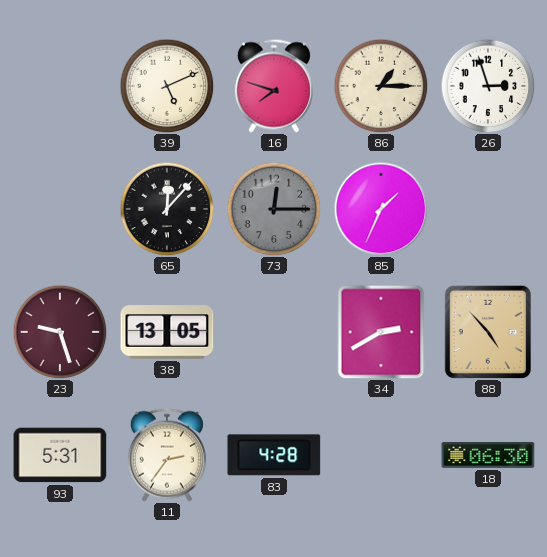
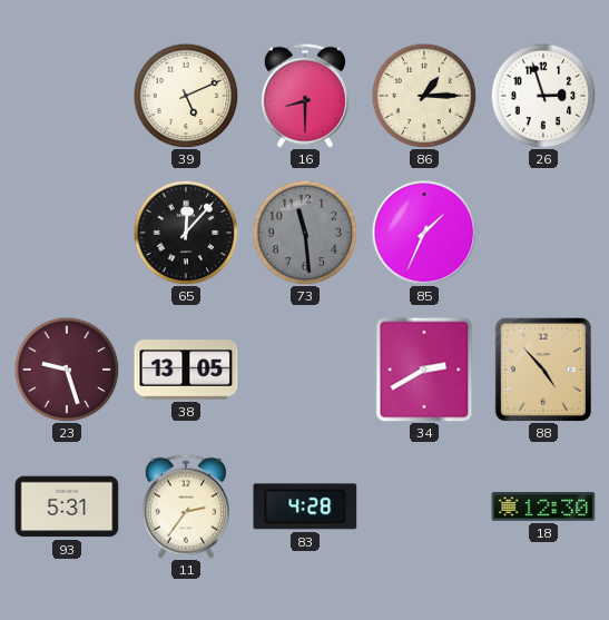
16: 7:48 -> 8:30
73: 12:15 -> 11:29
18: 06:30 -> 12:30
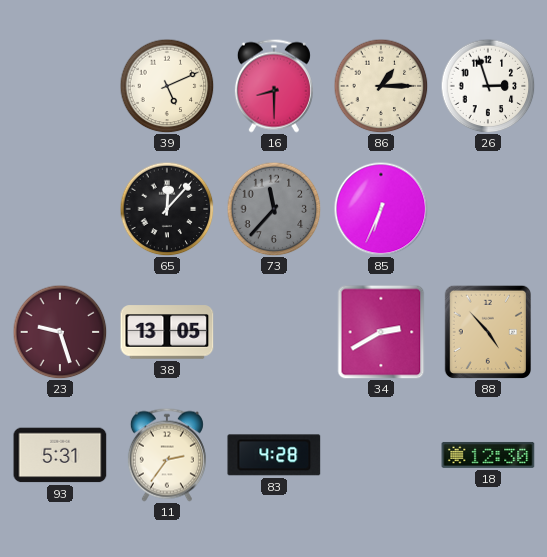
73: 11:29 -> 11:37
85: 1:34 -> 6:34
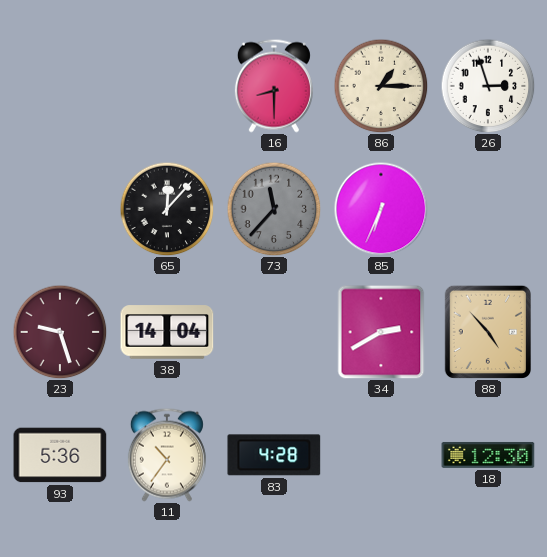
39: 5:11 -> none
38: 13:05 -> 14:04
93: 5:31 -> 5:36
11: 2:36 -> 10:36
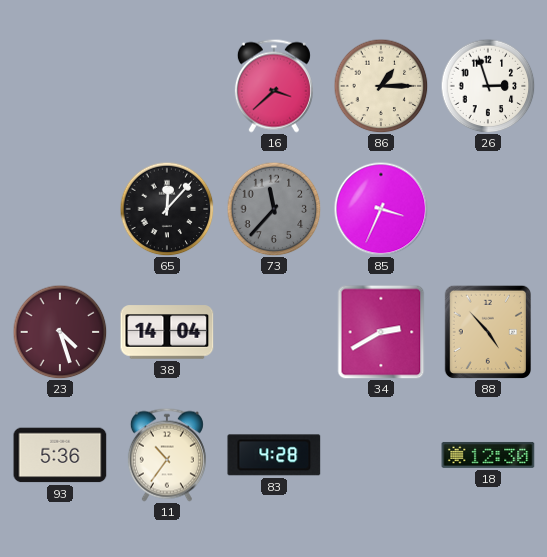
16: 8:30 -> 3:38
85: 6:34 -> 3:34
23: 9:27 -> 4:27
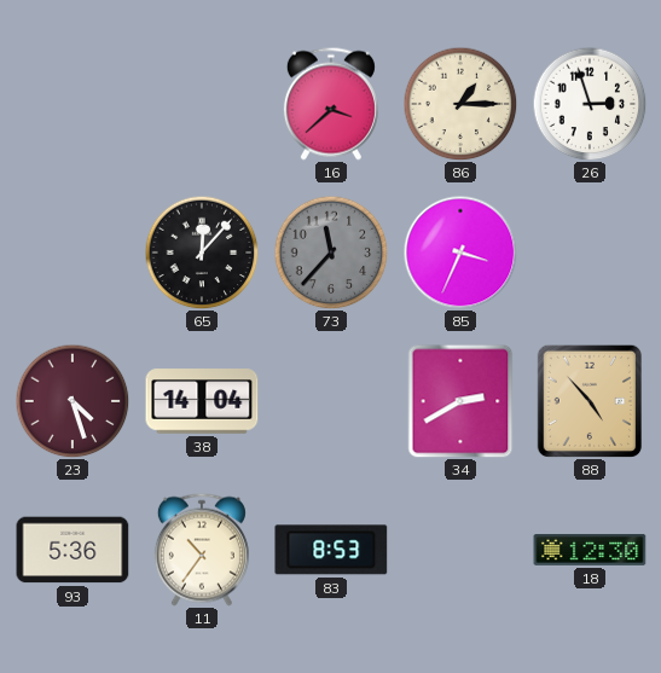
83: 4:28 -> 8:53
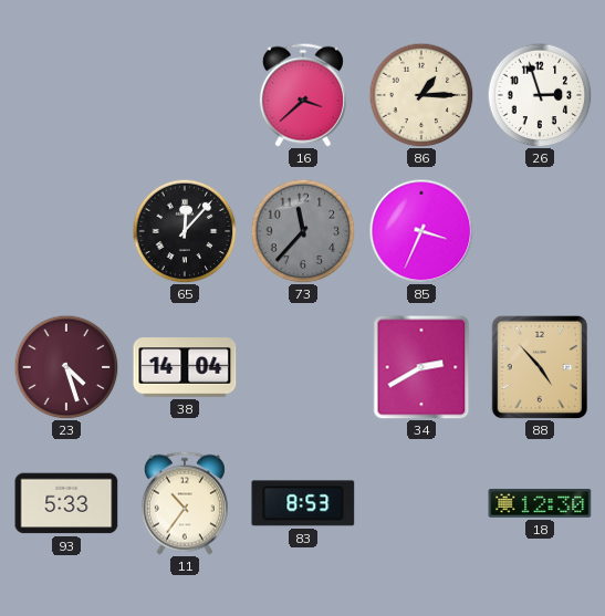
93: 5:36 -> 5:33
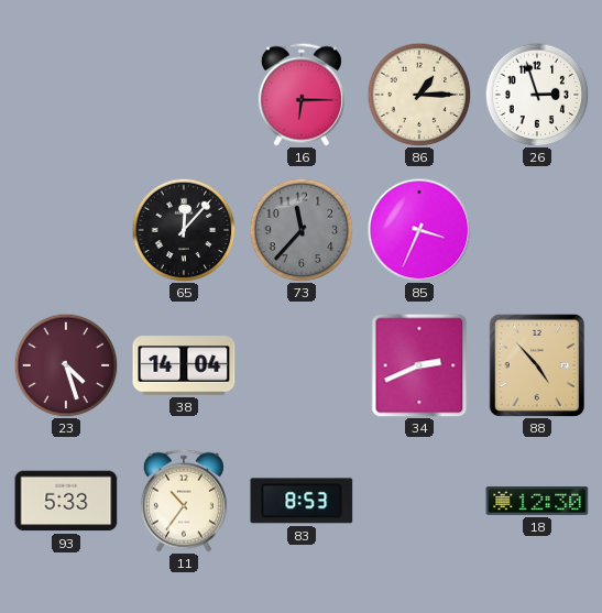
16: 3:38 -> 6:15
34: 2:40 -> 2:41
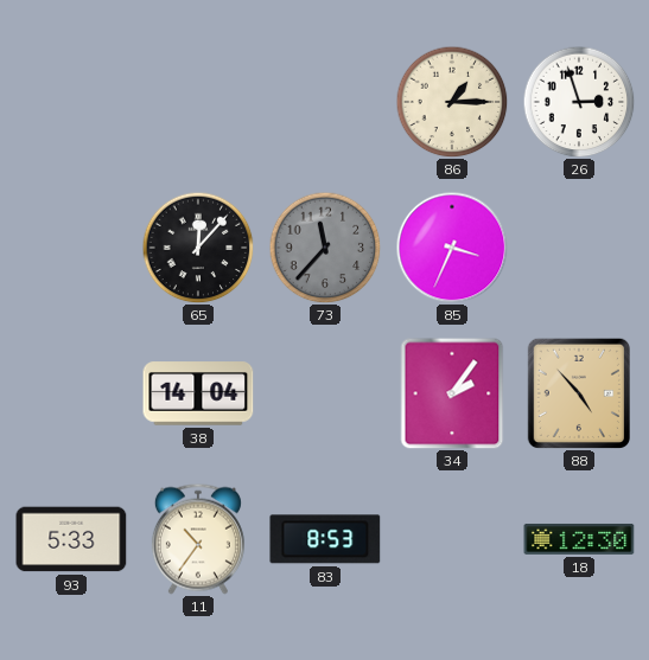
16: 6:15 -> none
23: 4:27 -> none
34: 2:41 -> 2:06
